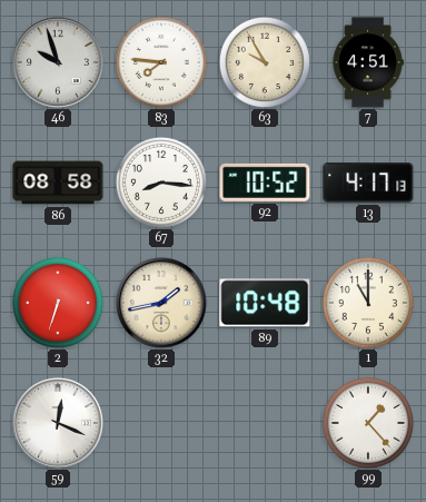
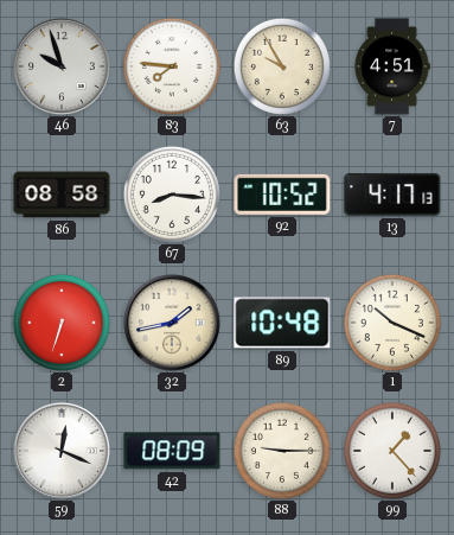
1: 11:00 -> 10:19
42: none -> 08:09
88: none -> 9:15
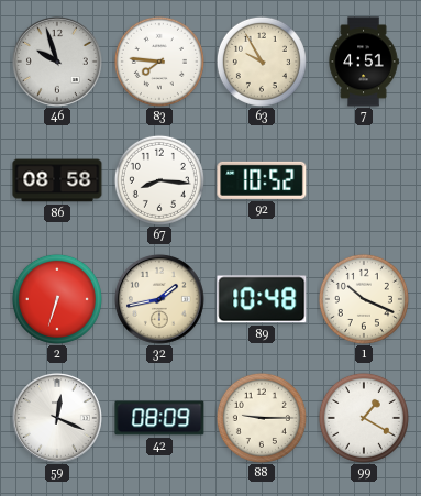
13: 4:17 -> none
99: 1:23 -> 1:20
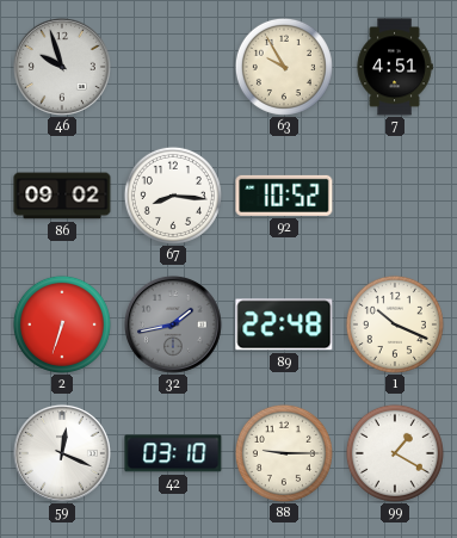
83: 7:46 -> none
86: 08:58 -> 09:02
32 dial: cream -> grey
89: 10:48 -> 22:48
42: 08:09 -> 03:10
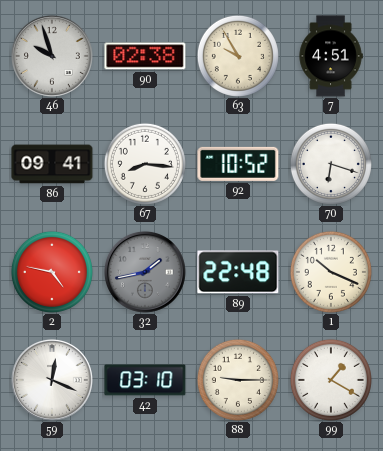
90: none -> 02:38
86: 09:02 -> 09:41
70: none -> 6:18
2: 6:33 -> 4:47
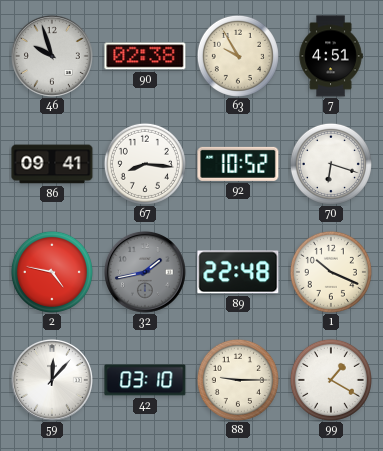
59: 12:19 -> 12:07
